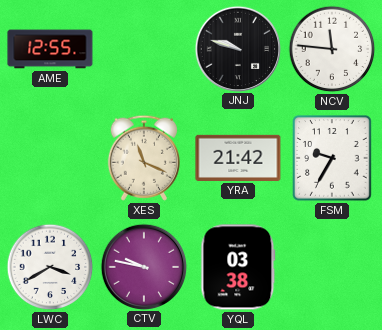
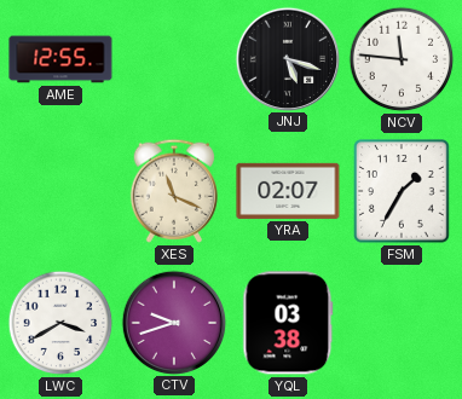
JNJ: 9:48 -> 5:18
YRA: 21:42 -> 02:07
FSM: 9:35 -> 1:35
CTV: 9:47 -> 9:42
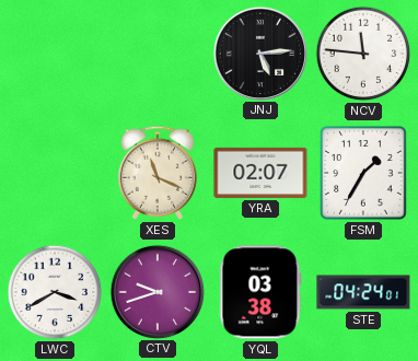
AME: 12:55 -> none
JNJ: 5:18 -> 5:14
STE: none -> 04:24
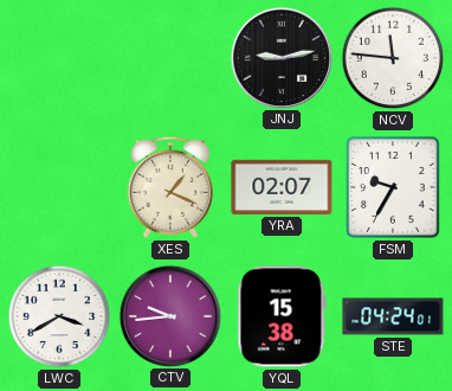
JNJ: 5:14 -> 9:13
XES: 11:19 -> 1:19
FSM: 1:35 -> 9:35
CTV: 9:42 -> 9:44
YQL: 03:38 -> 15:38
